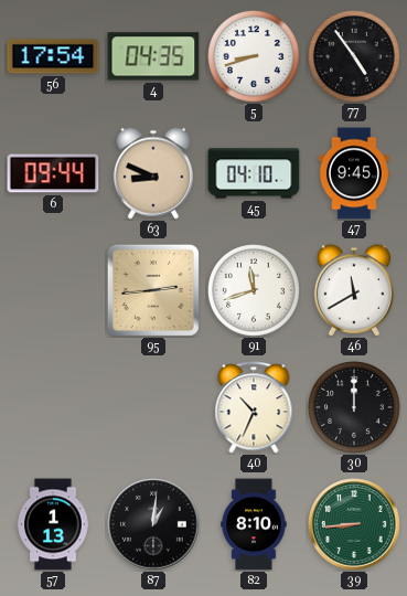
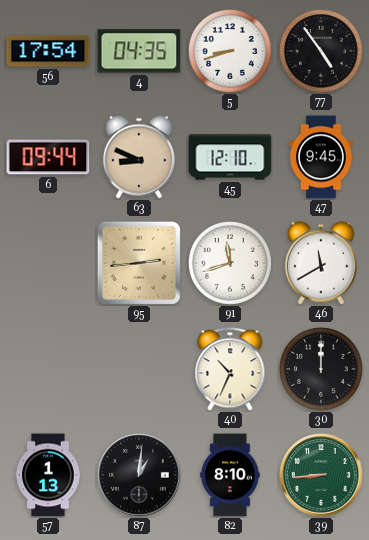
45: 04:10 -> 12:10
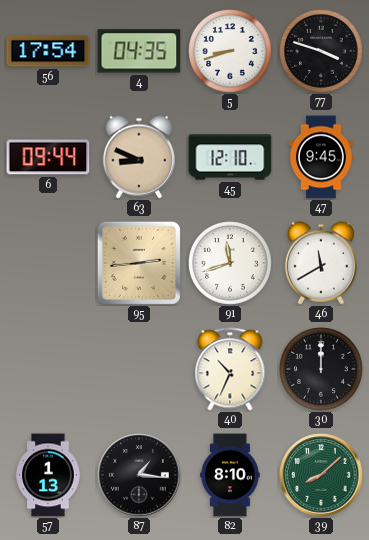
77: 4:54 -> 3:48
87: 1:01 -> 1:16
39: 8:44 -> 8:08
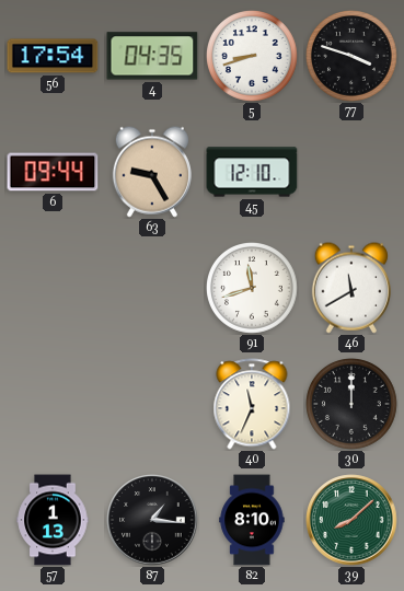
63: 8:49 -> 9:25
47: 9:45 -> none
95: 2:44 -> none
40: 10:34 -> 11:34
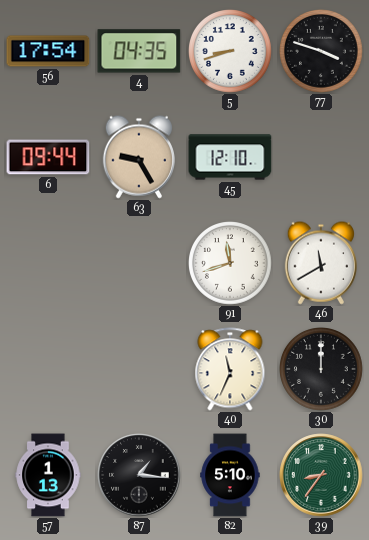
82: 8:10 -> 5:10
39: 8:08 -> 8:36
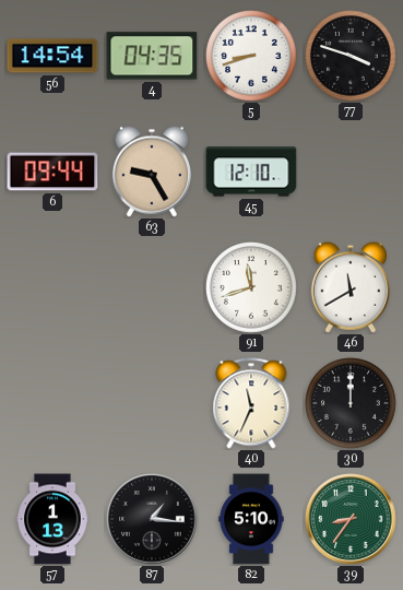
56: 17:54 -> 14:54
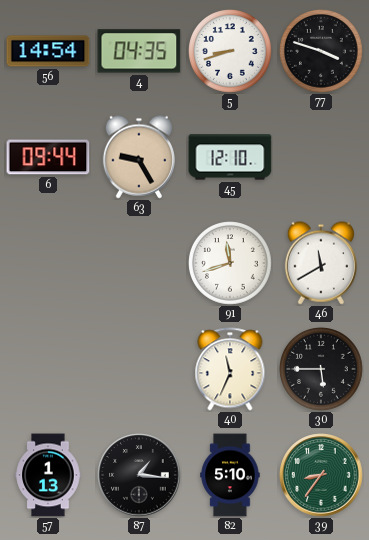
30: 12:00 -> 5:45
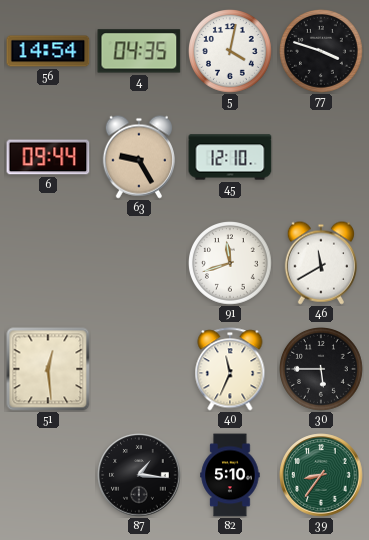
5: 8:42 -> 4:02
51: none -> 12:29
57: 1:13 -> none
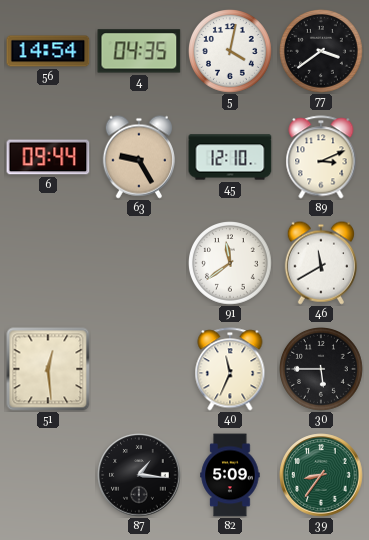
77: 3:48 -> 3:39
89: none -> 3:11
91: 11:42 -> 11:39
82: 5:10 -> 5:09
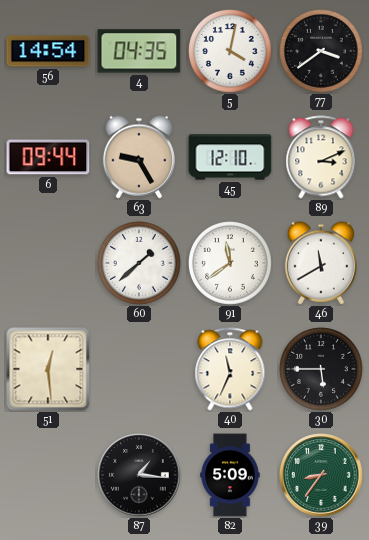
60: none -> 1:38
